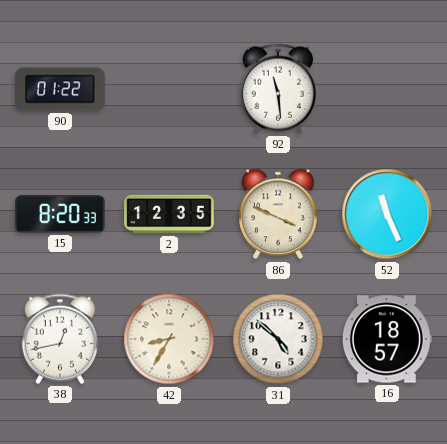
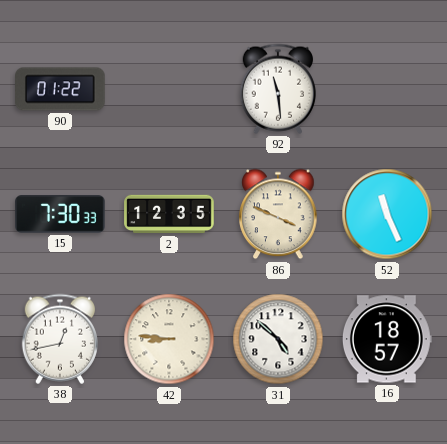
15: 8:20 -> 7:30
42: 8:35 -> 8:46
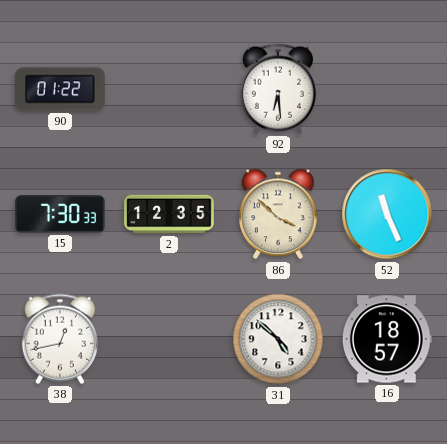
92: 11:29 -> 6:29
86: 3:49 -> 3:52
42: 8:46 -> none
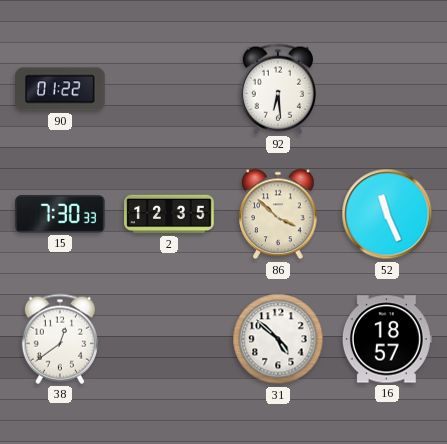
38: 12:43 -> 12:39
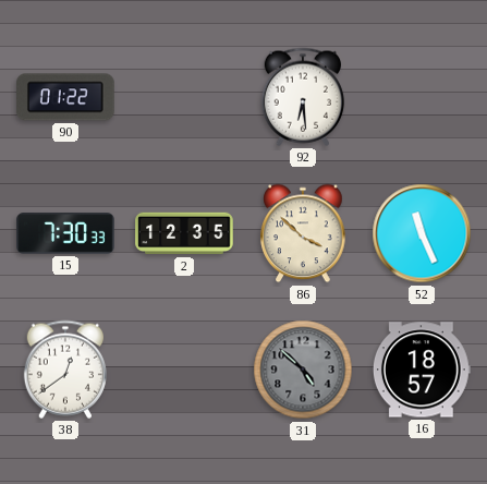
31 dial: white -> grey
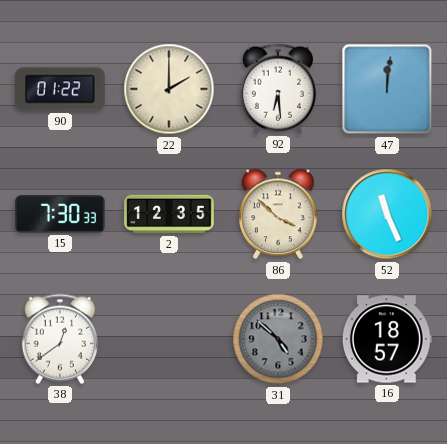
22: none -> 2:00
47: none -> 12:01
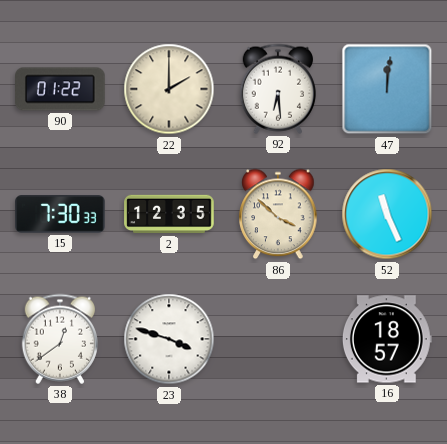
23: none -> 3:48
31: 4:52 -> none
